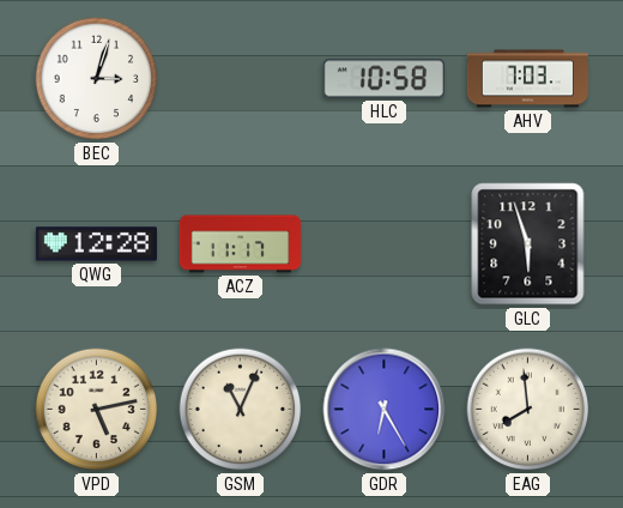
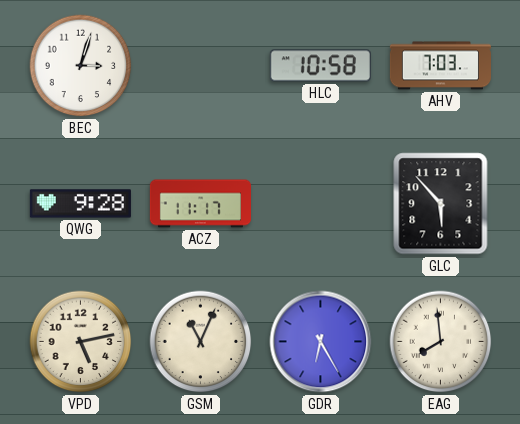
QWG: 12:28 -> 9:28
GLC: 5:57 -> 5:53
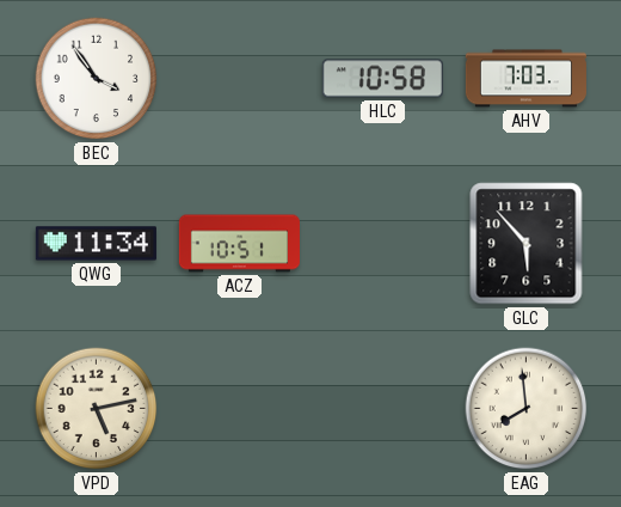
BEC: 3:03 -> 3:54
QWG: 9:28 -> 11:34
ACZ: 11:17 -> 10:51
GSM: 11:04 -> none
GDR: 6:25 -> none
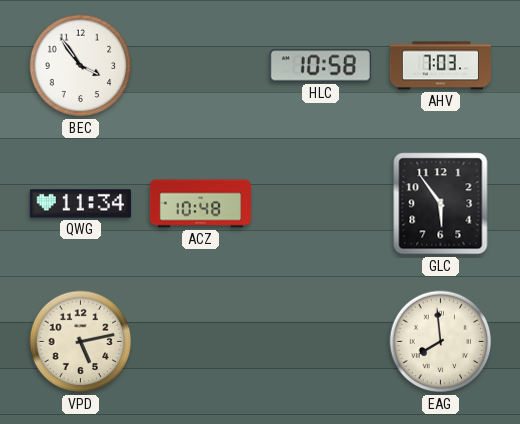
ACZ: 10:51 -> 10:48
GLC: 5:53 -> 5:54
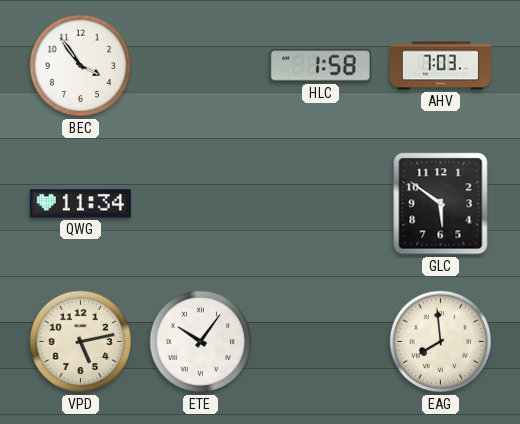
HLC: 10:58 -> 1:58
ACZ: 10:48 -> none
GLC: 5:54 -> 5:51
ETE: none -> 10:06
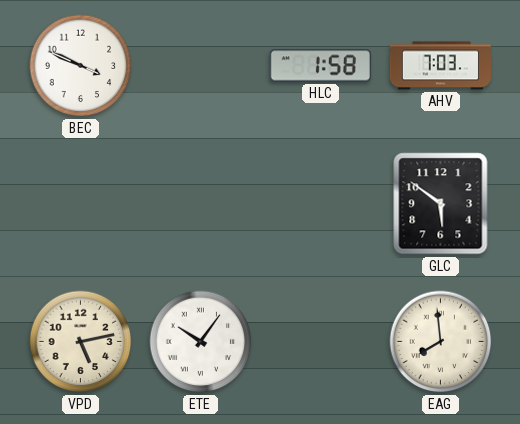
BEC: 3:54 -> 3:49
QWG: 11:34 -> none
